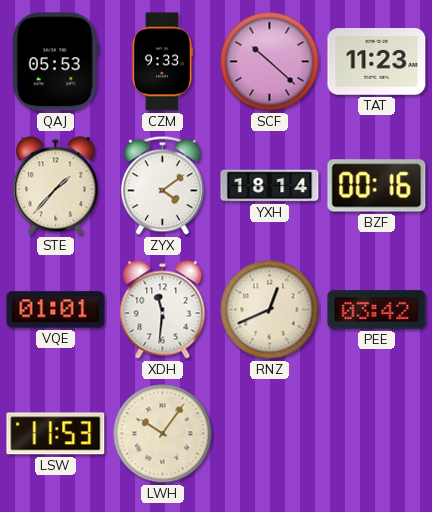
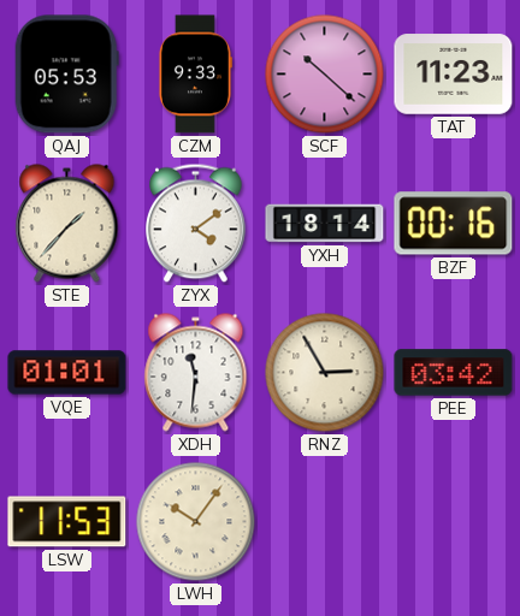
RNZ: 12:41 -> 2:55
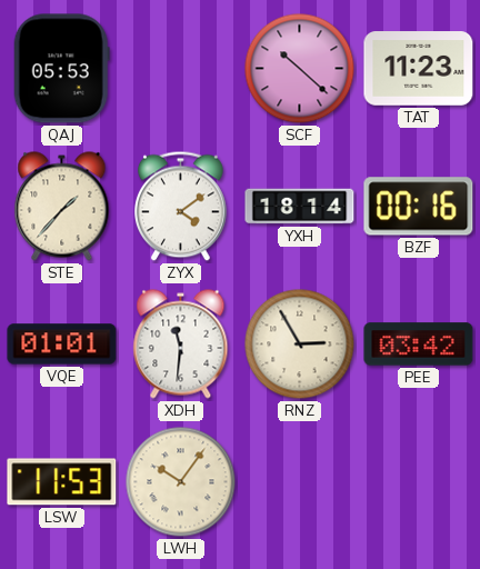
CZM: 9:33 -> none
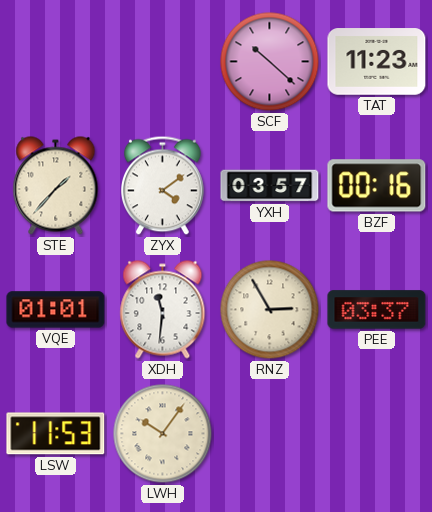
QAJ: 05:53 -> none
YXH: 18:14 -> 03:57
PEE: 03:42 -> 03:37
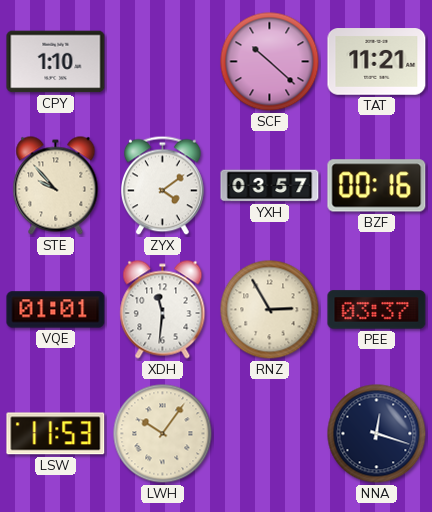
CPY: none -> 1:10
TAT: 11:23 -> 11:21
STE: 1:37 -> 9:53
NNA: none -> 12:18
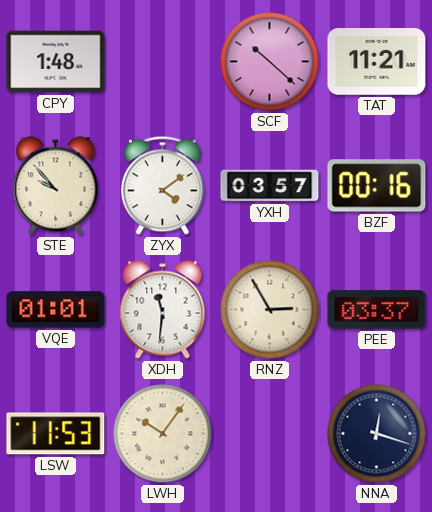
CPY: 1:10 -> 1:48
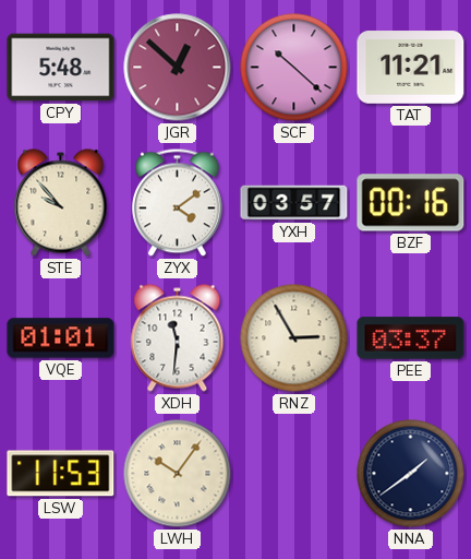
CPY: 1:48 -> 5:48
JGR: none -> 12:52
NNA: 12:18 -> 1:39
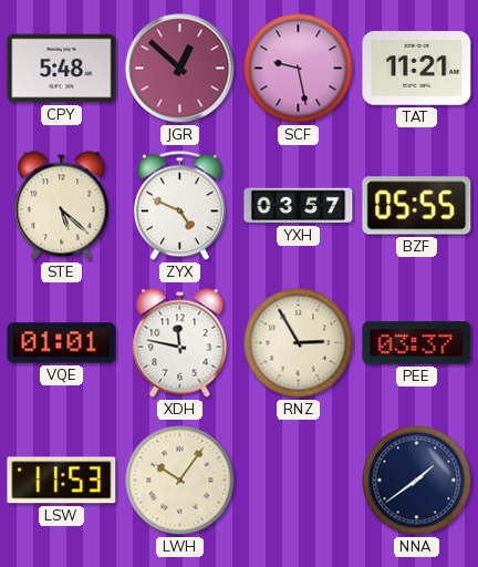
SCF: 10:22 -> 9:28
STE: 9:53 -> 5:22
ZYX: 4:09 -> 4:49
BZF: 00:16 -> 05:55
XDH: 11:31 -> 11:47
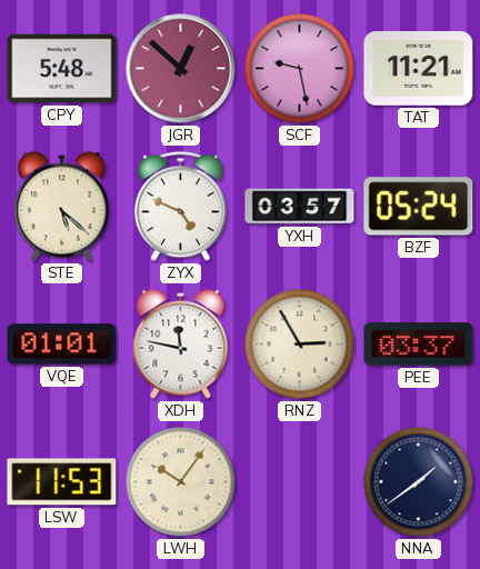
BZF: 05:55 -> 05:24
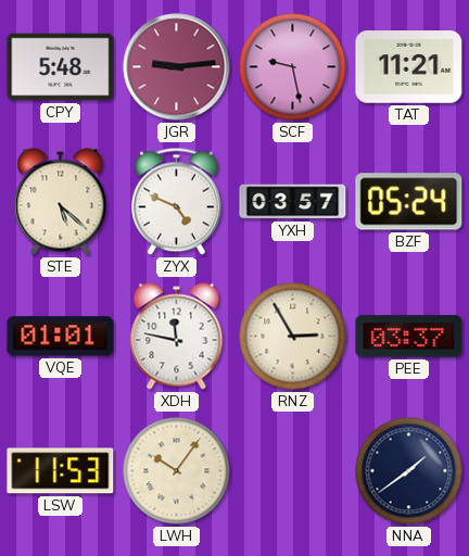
JGR: 12:52 -> 9:14
